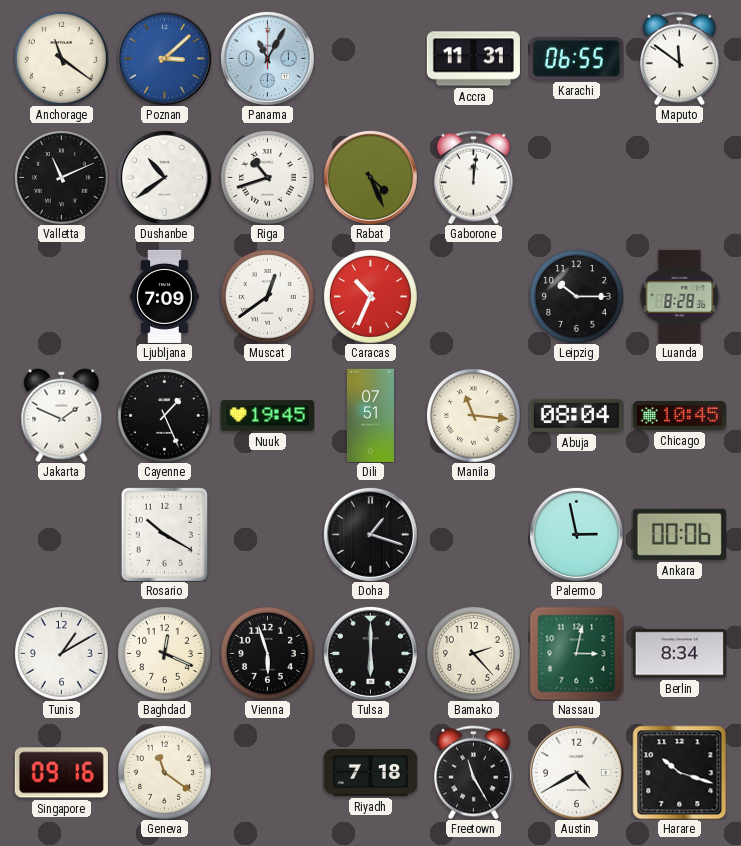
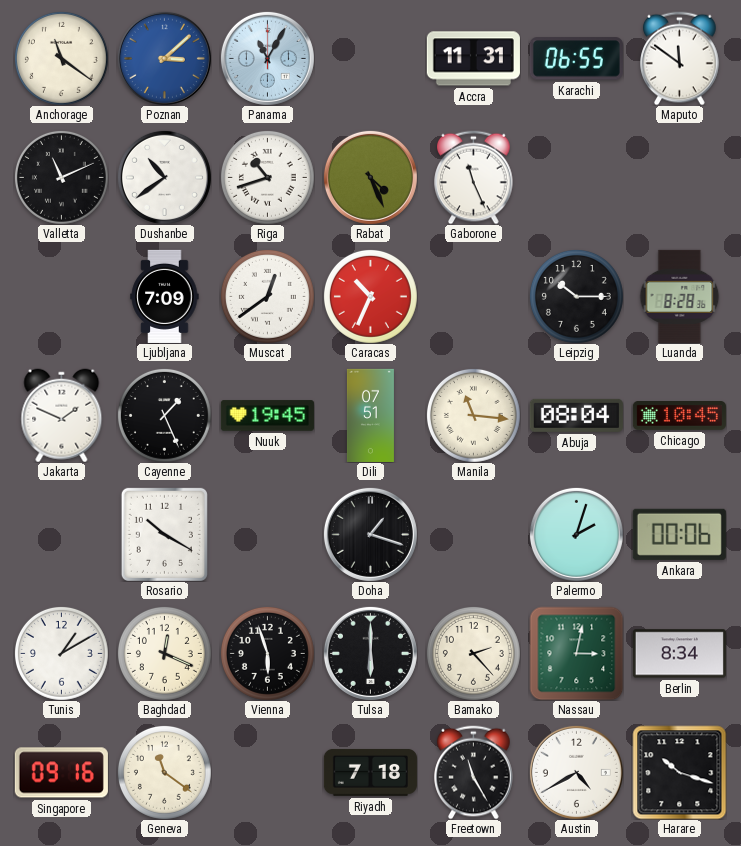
Gaborone: 12:01 -> 11:26
Palermo: 2:58 -> 2:03
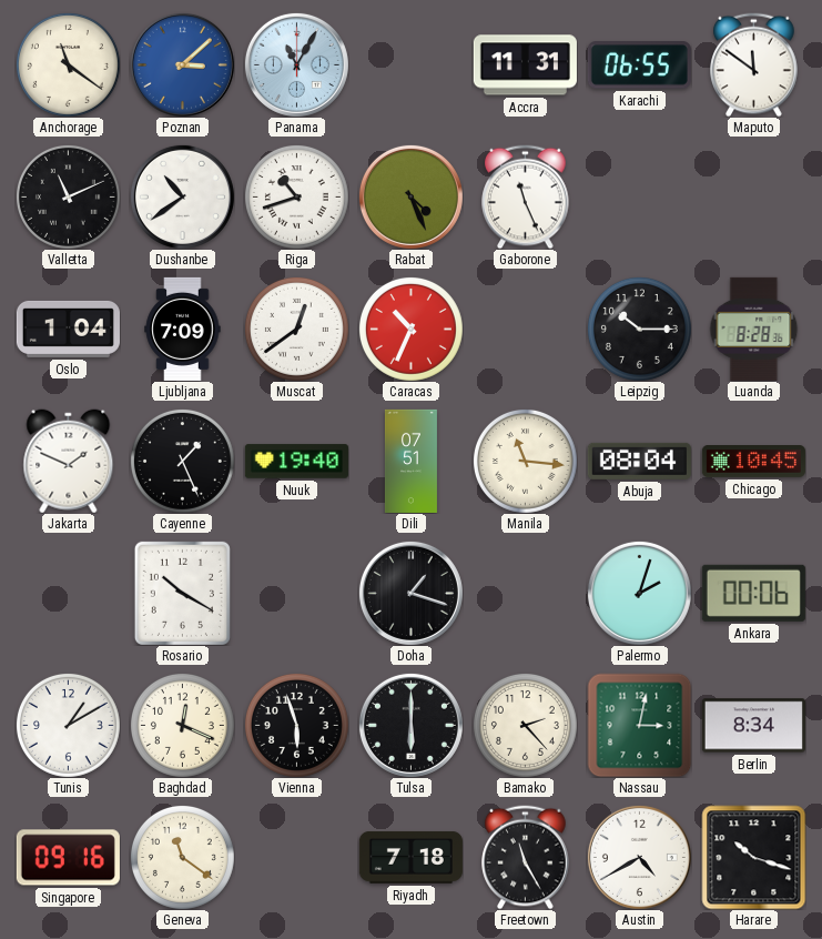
Oslo: none -> 1:04
Nuuk: 19:45 -> 19:40
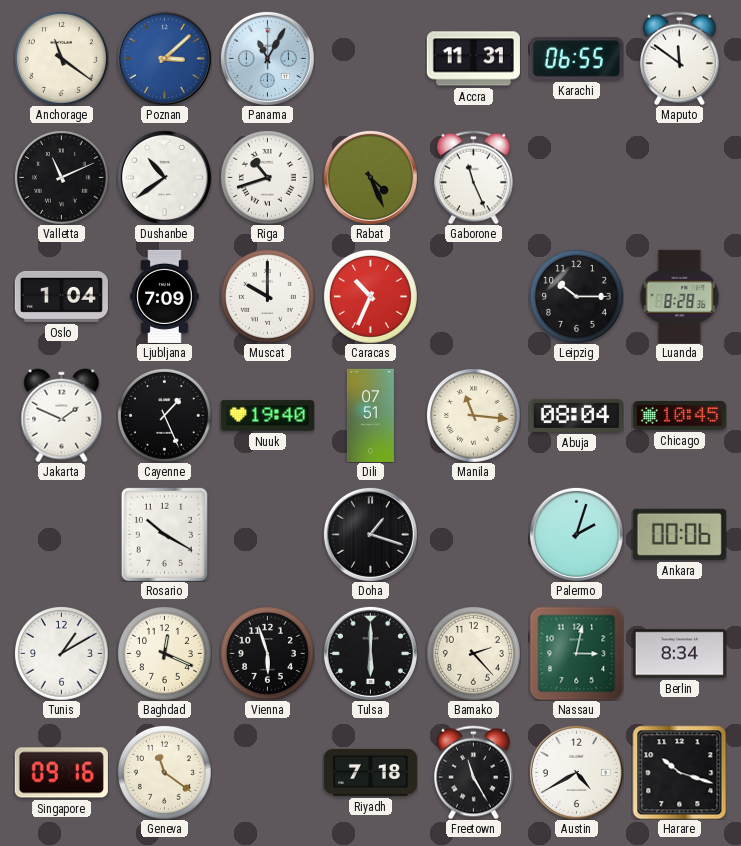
Muscat: 12:39 -> 10:00
